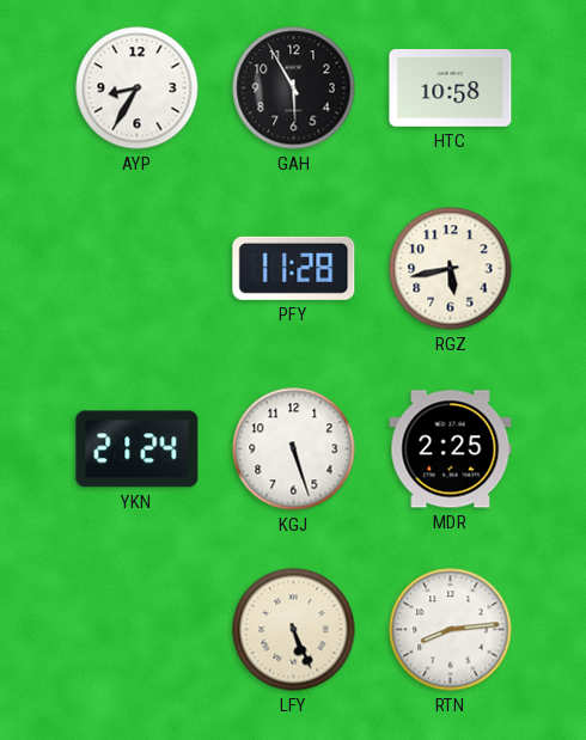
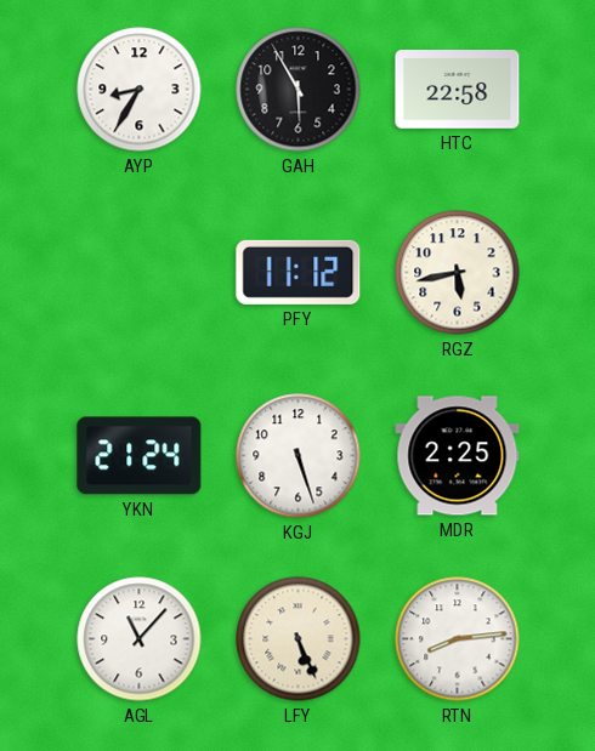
HTC: 10:58 -> 22:58
PFY: 11:28 -> 11:12
AGL: none -> 11:07
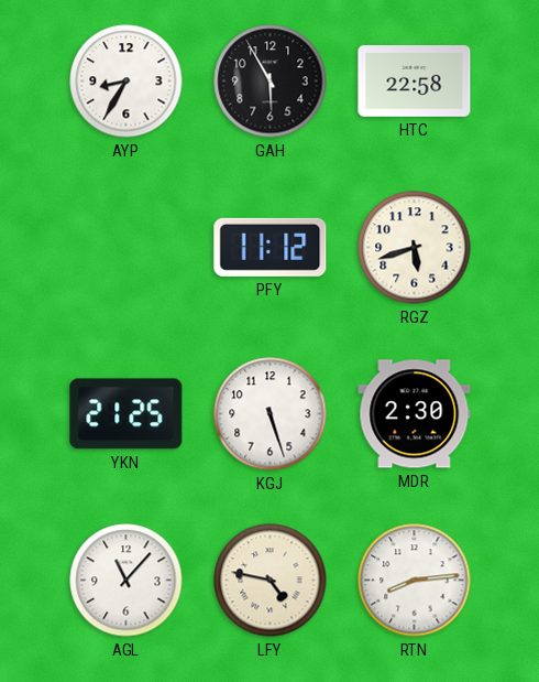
RGZ: 5:43 -> 5:42
YKN: 21:24 -> 21:25
MDR: 2:25 -> 2:30
LFY: 5:26 -> 4:47
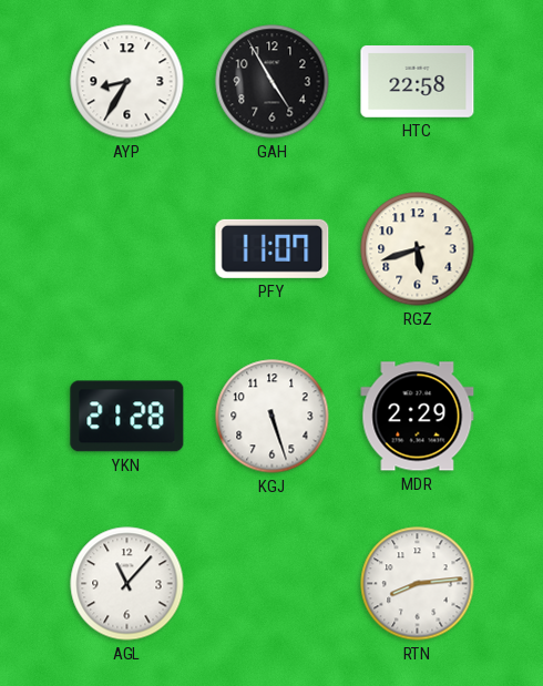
GAH: 5:55 -> 4:55
PFY: 11:12 -> 11:07
YKN: 21:25 -> 21:28
MDR: 2:30 -> 2:29
LFY: 4:47 -> none
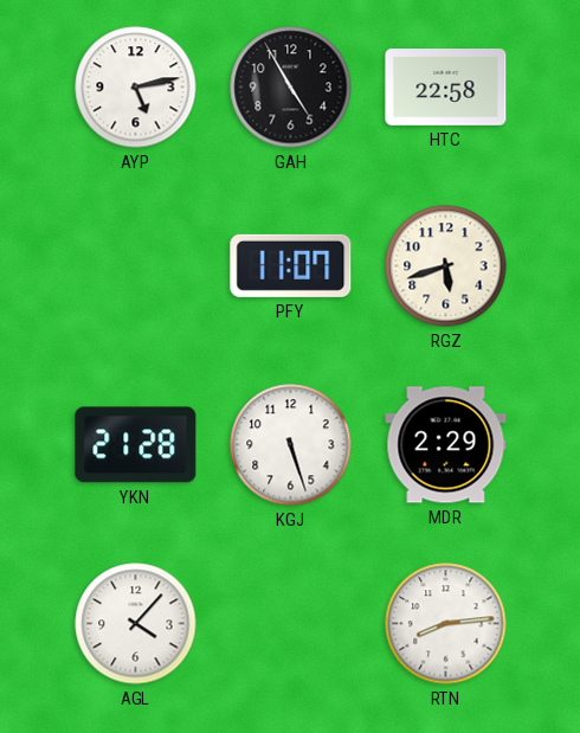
AYP: 8:35 -> 5:13
AGL: 11:07 -> 4:07
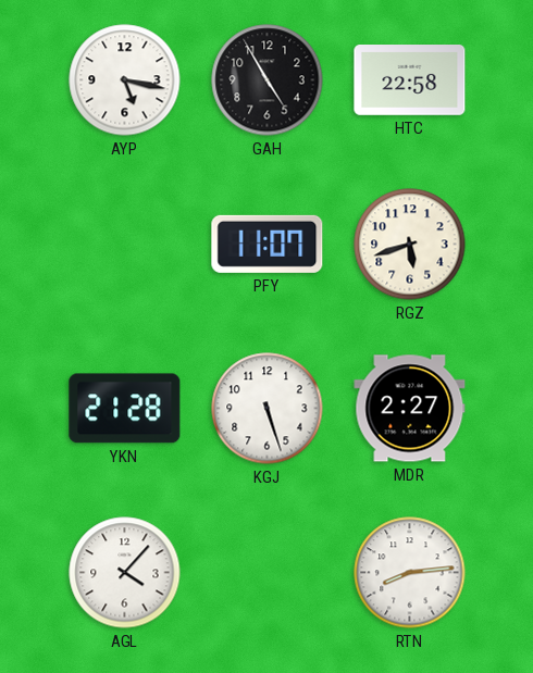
AYP: 5:13 -> 5:17
MDR: 2:29 -> 2:27
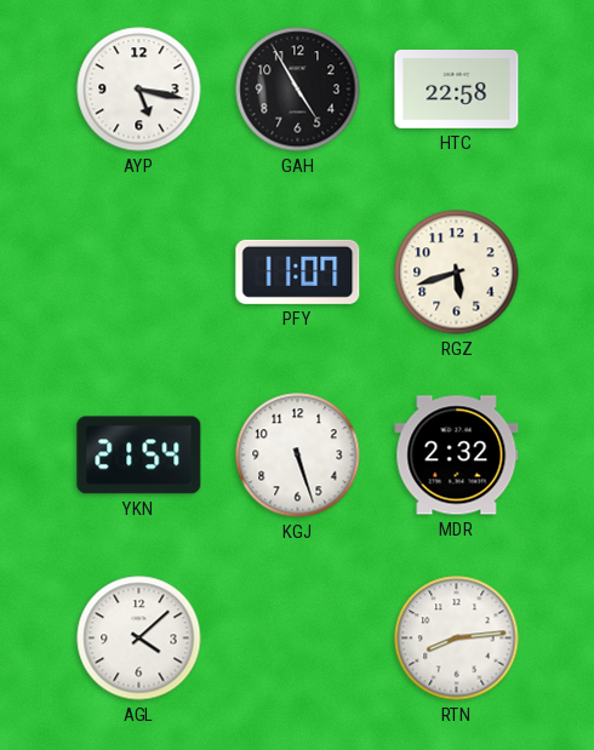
YKN: 21:28 -> 21:54
MDR: 2:27 -> 2:32
AGL: 4:07 -> 4:08
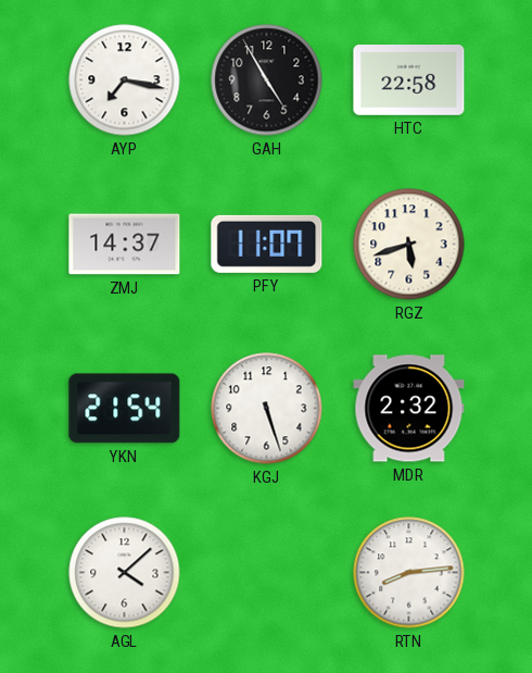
AYP: 5:17 -> 7:17
ZMJ: none -> 14:37
